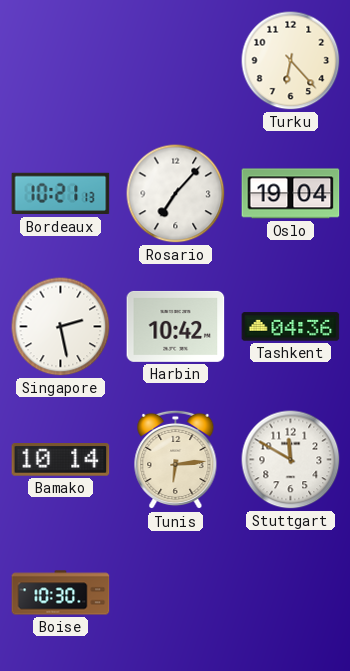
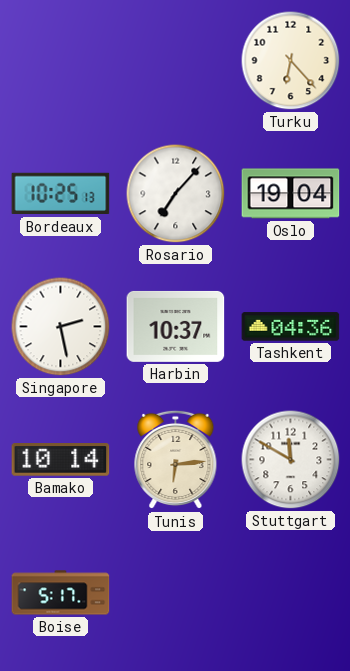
Bordeaux: 10:21 -> 10:25
Harbin: 10:42 -> 10:37
Boise: 10:30 -> 5:17
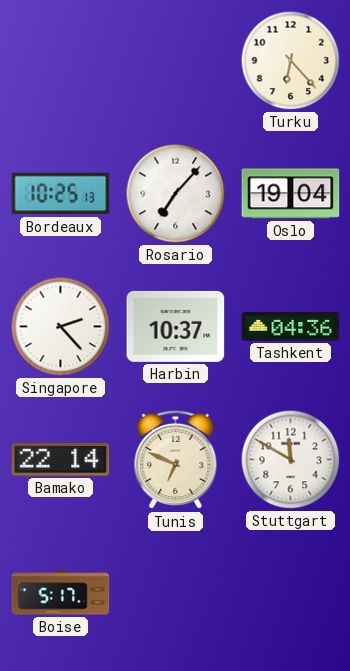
Singapore: 2:28 -> 2:23
Bamako: 10:14 -> 22:14
Tunis: 6:14 -> 6:49
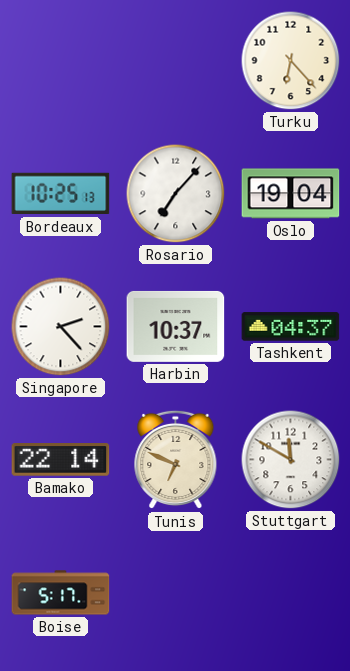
Tashkent: 04:36 -> 04:37
